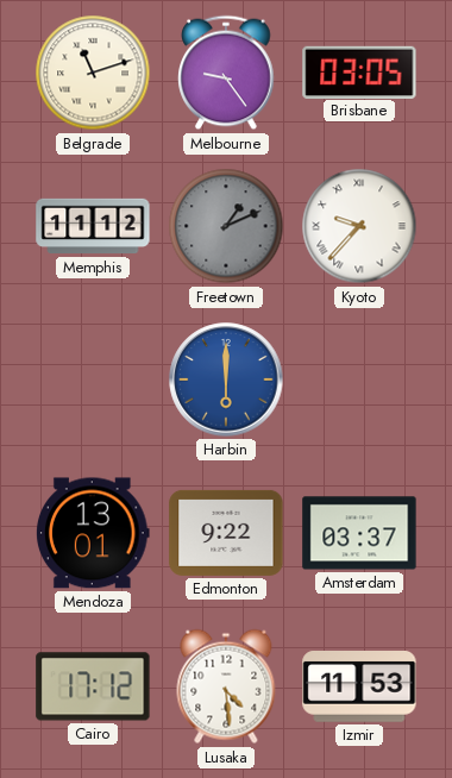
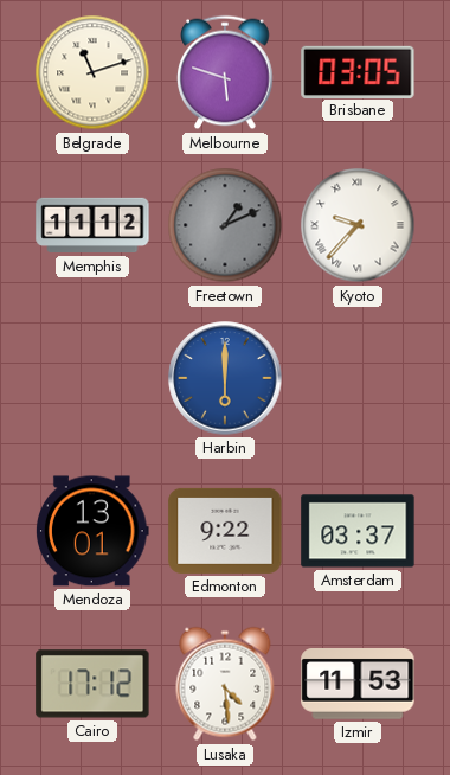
Melbourne: 9:24 -> 5:48
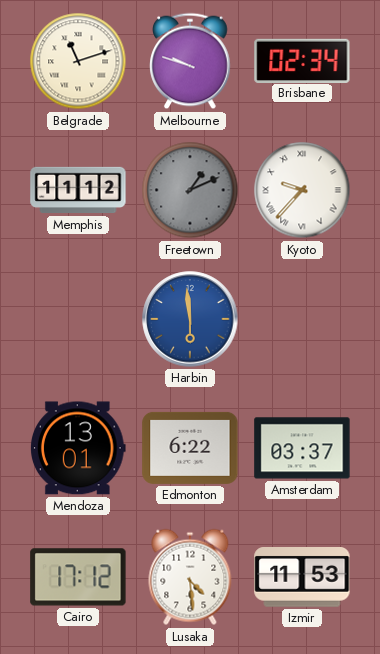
Melbourne: 5:48 -> 9:48
Brisbane: 03:05 -> 02:34
Harbin: 6:00 -> 5:59
Edmonton: 9:22 -> 6:22
